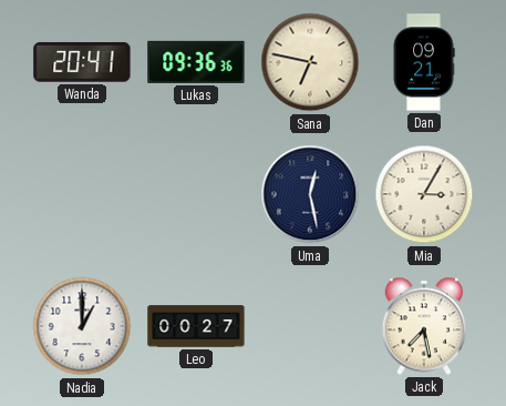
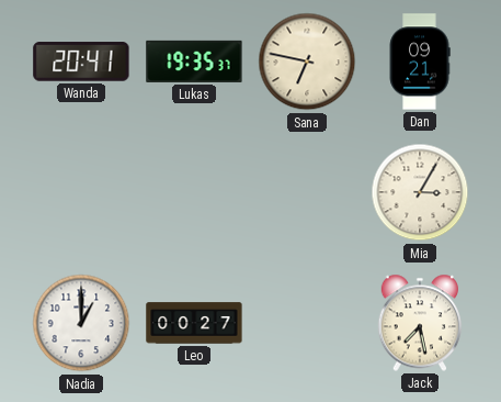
Lukas: 09:36 -> 19:35
Uma: 12:28 -> none
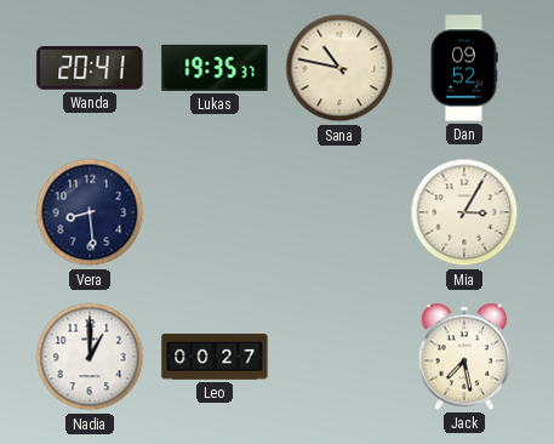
Sana: 6:47 -> 10:47
Dan: 09:21 -> 09:52
Vera: none -> 8:29
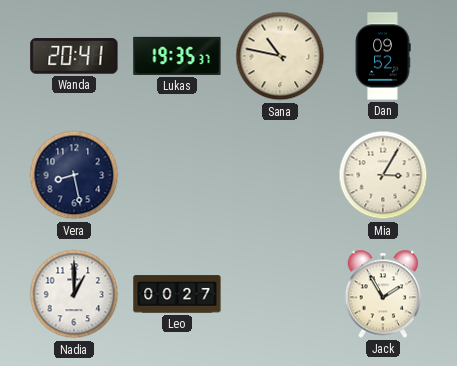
Vera: 8:29 -> 8:28
Jack: 7:28 -> 1:55
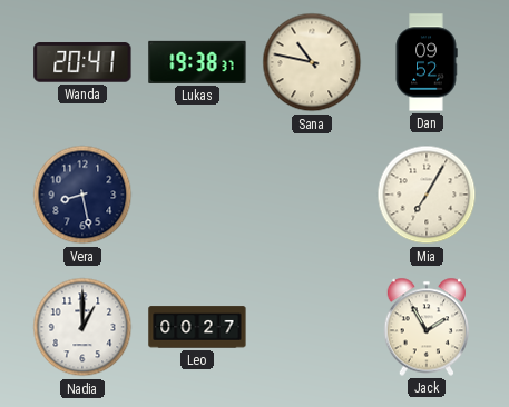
Lukas: 19:35 -> 19:38
Mia: 3:05 -> 7:05
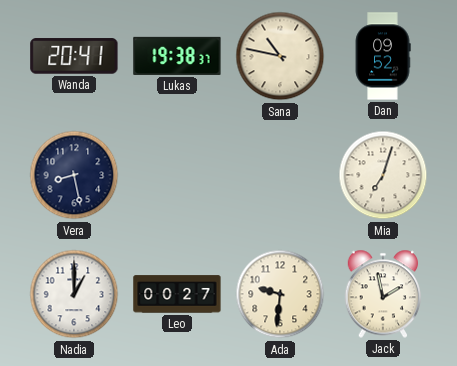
Mia: 7:05 -> 7:03
Ada: none -> 9:31
Jack: 1:55 -> 1:58
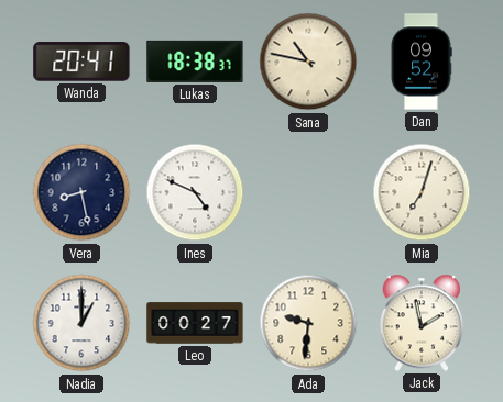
Lukas: 19:38 -> 18:38
Ines: none -> 4:49
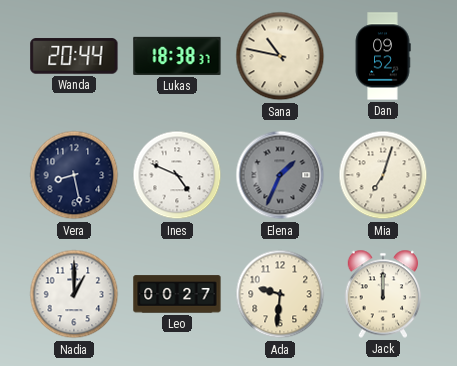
Wanda: 20:41 -> 20:44
Elena: none -> 1:34
Jack: 1:58 -> 12:00
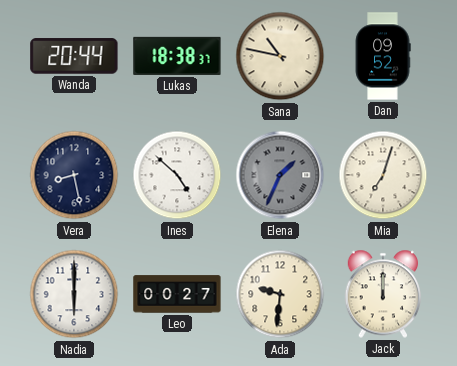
Ines: 4:49 -> 4:52
Nadia: 1:00 -> 6:00
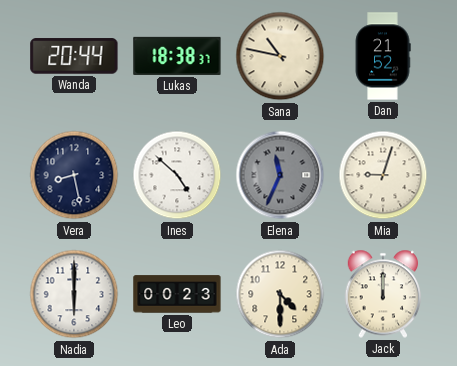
Dan: 09:52 -> 21:52
Elena: 1:34 -> 11:34
Mia: 7:03 -> 9:03
Leo: 00:27 -> 00:23
Ada: 9:31 -> 4:30
